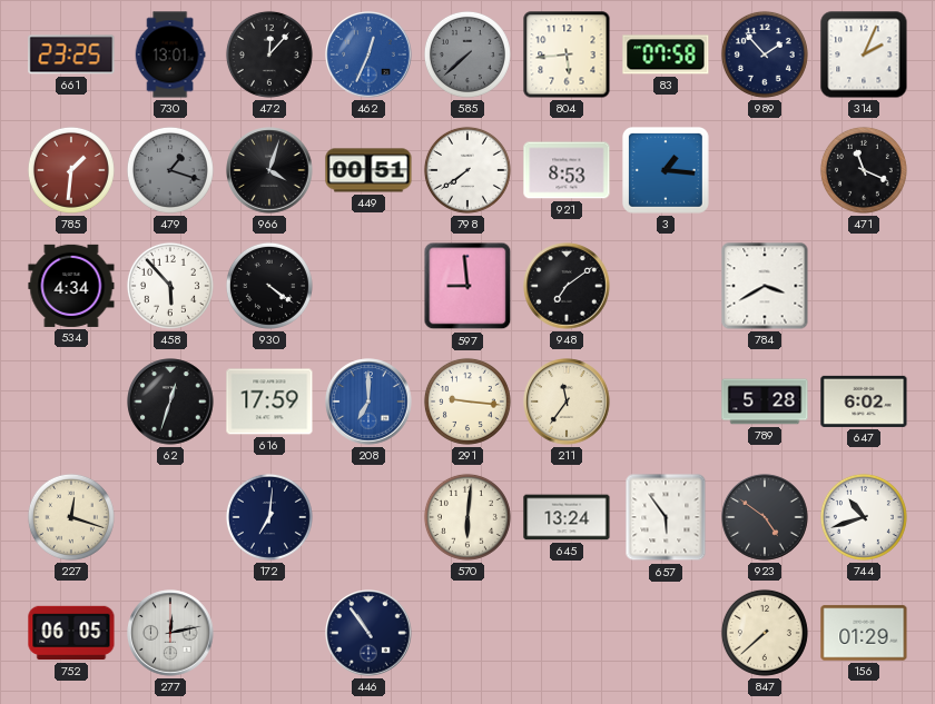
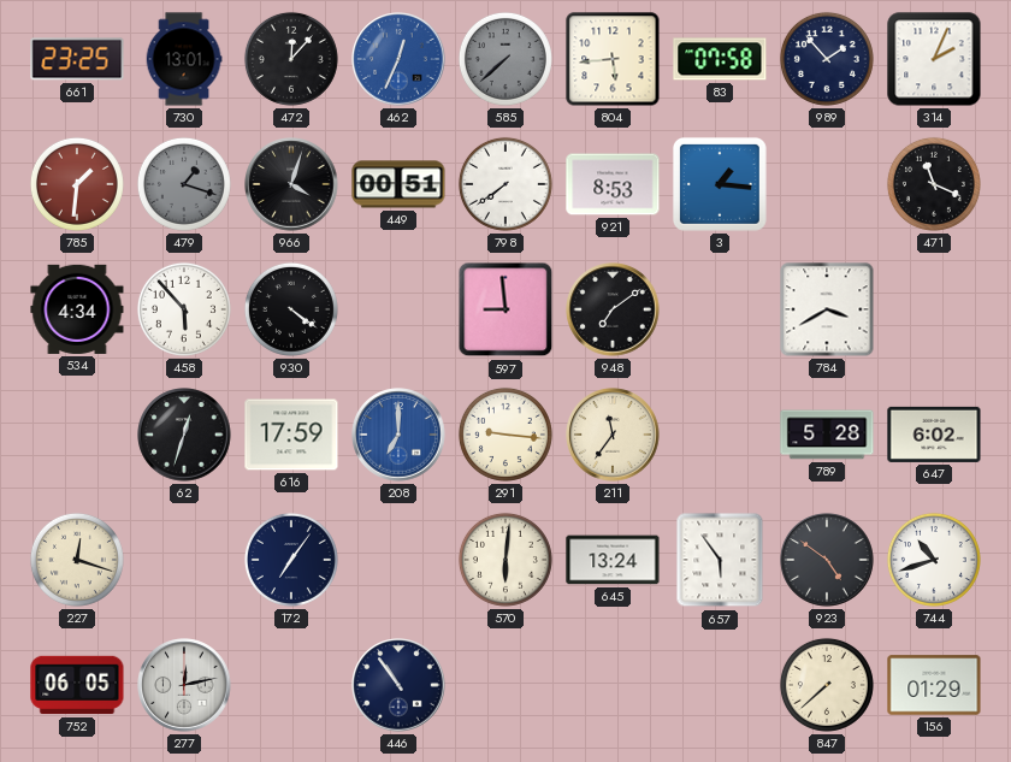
172: 7:01 -> 7:06
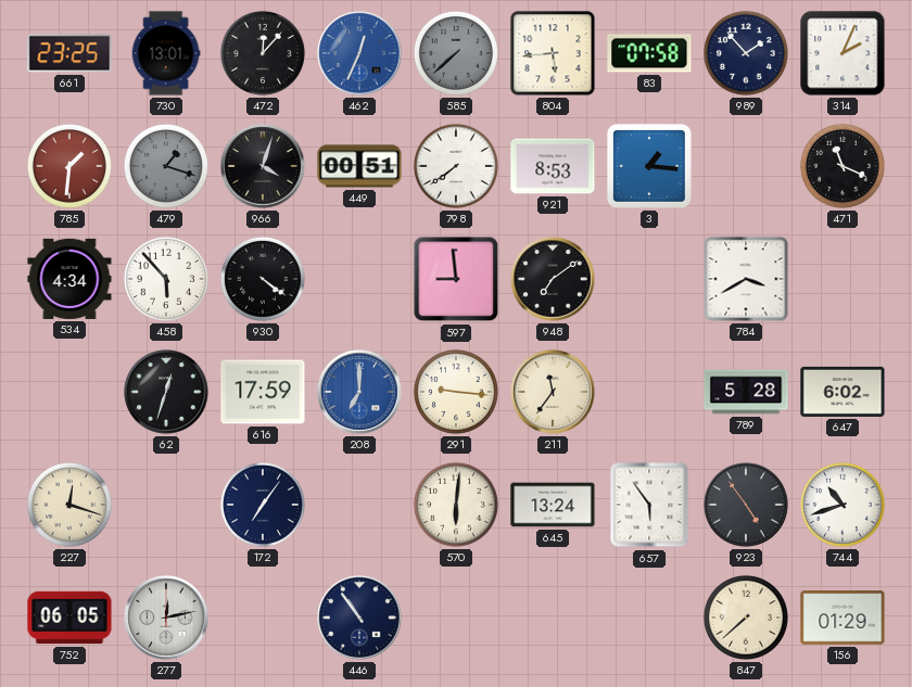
923: 4:51 -> 4:54
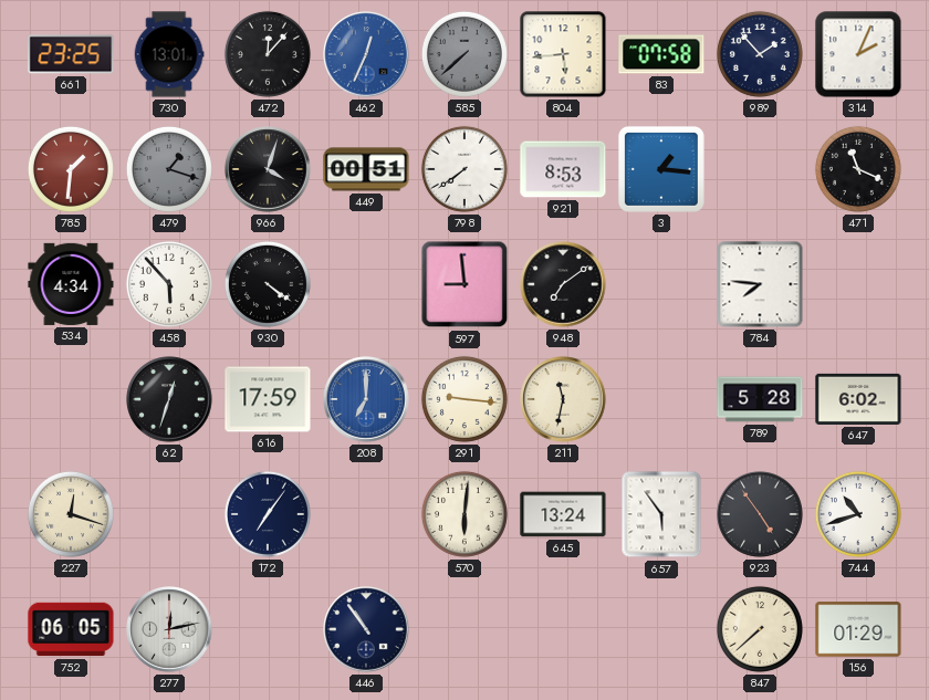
784: 3:40 -> 7:46
211: 11:36 -> 11:32
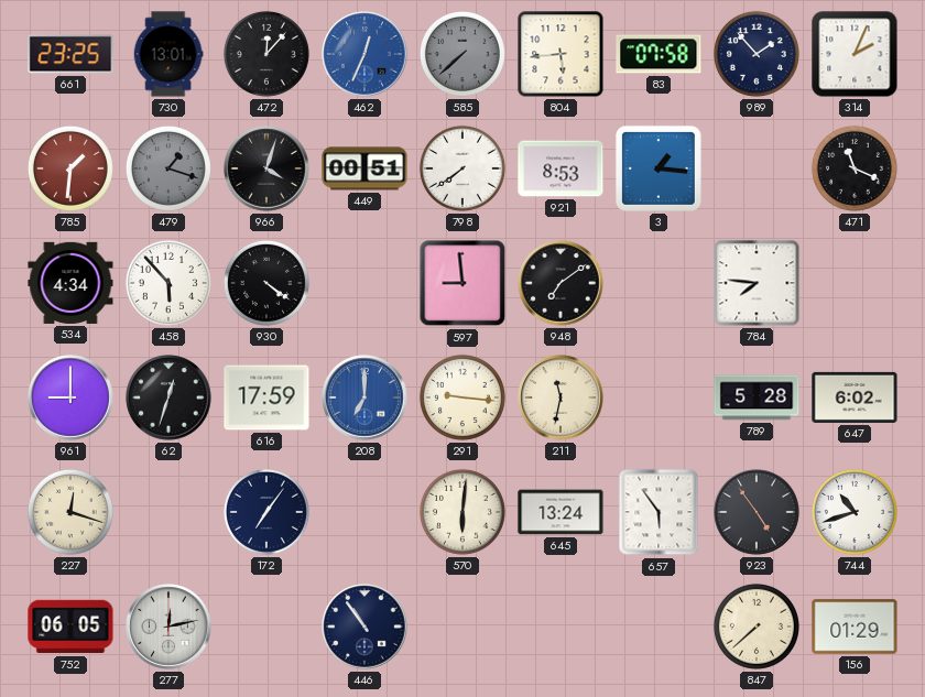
961: none -> 9:00
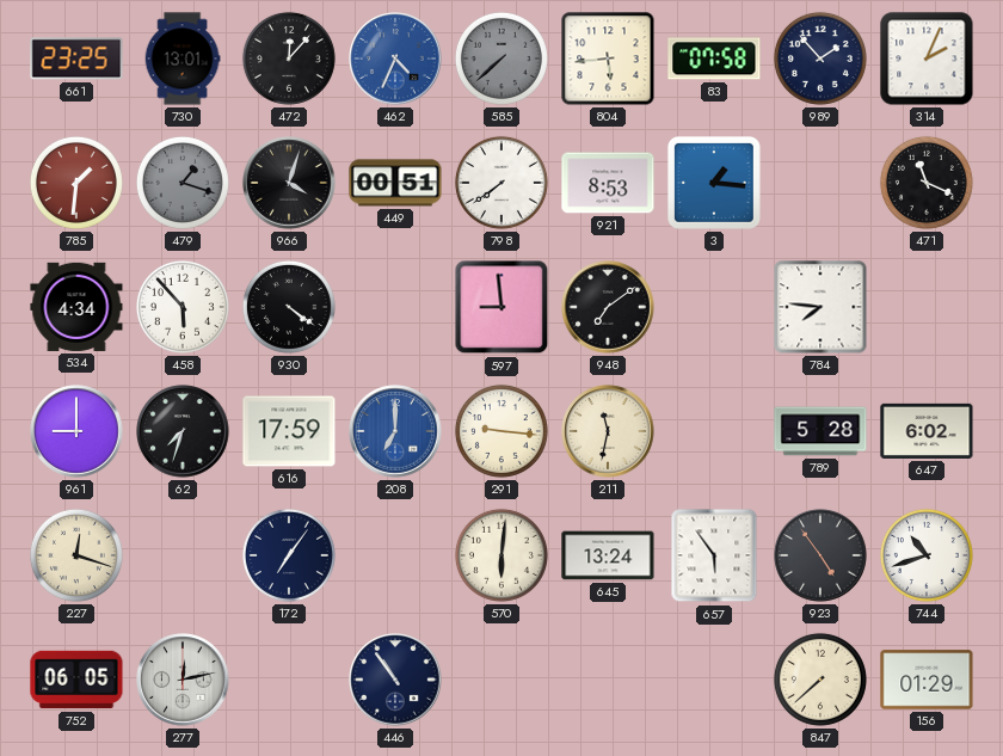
462: 12:34 -> 4:34
62: 12:33 -> 7:33
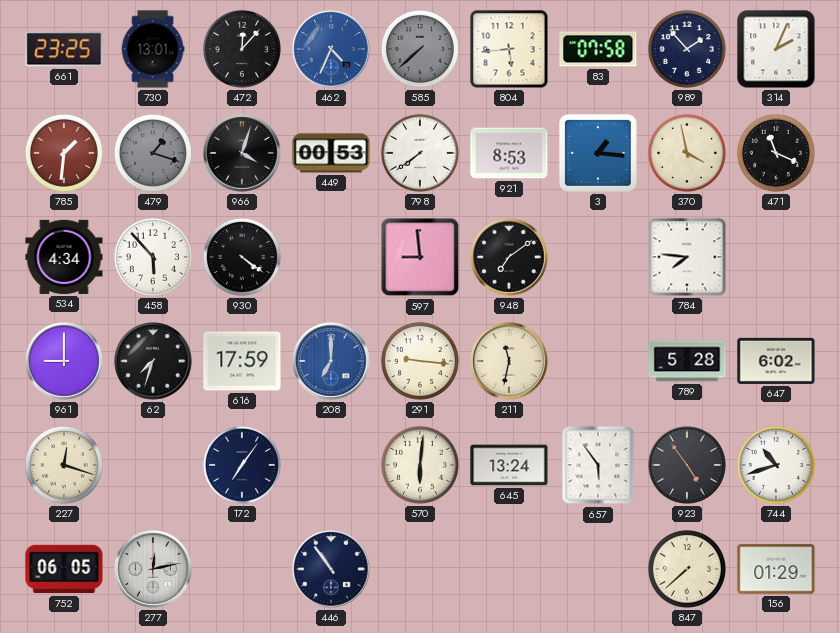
449: 00:51 -> 00:53
370: none -> 3:58
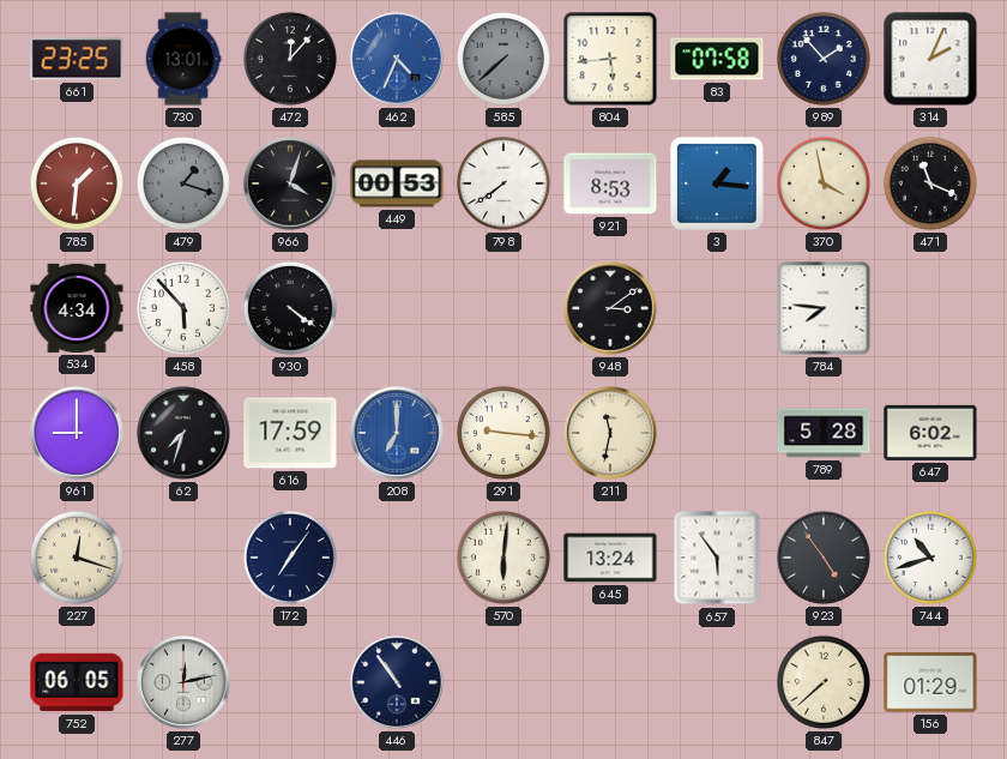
597: 8:59 -> none
948: 7:09 -> 3:09
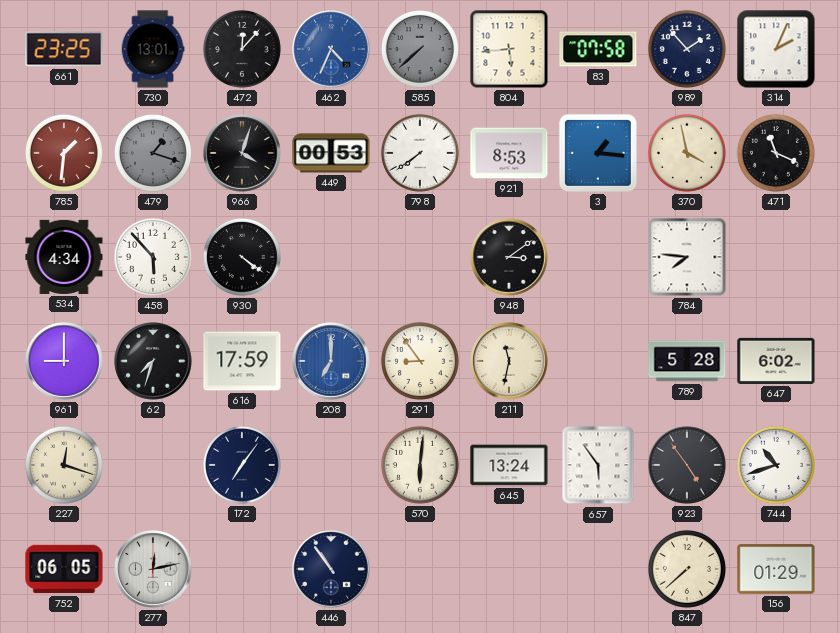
291: 9:16 -> 8:54
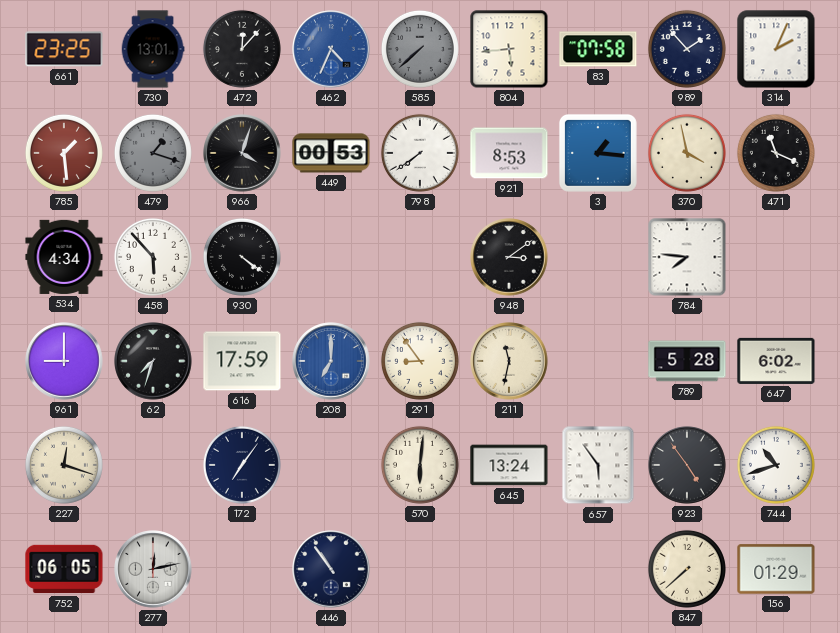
785: 1:31 -> 1:29
